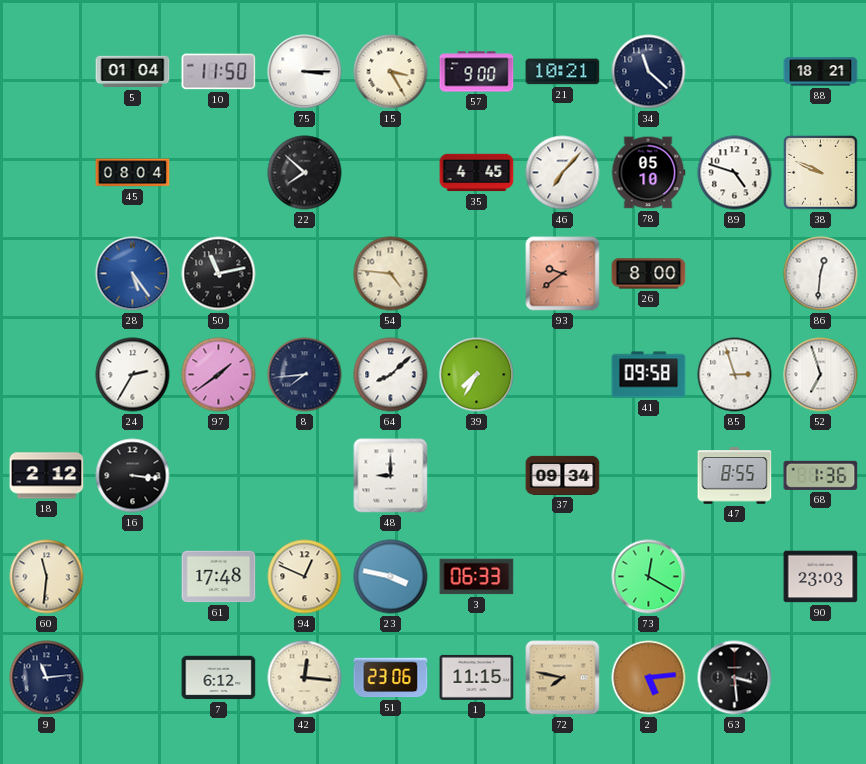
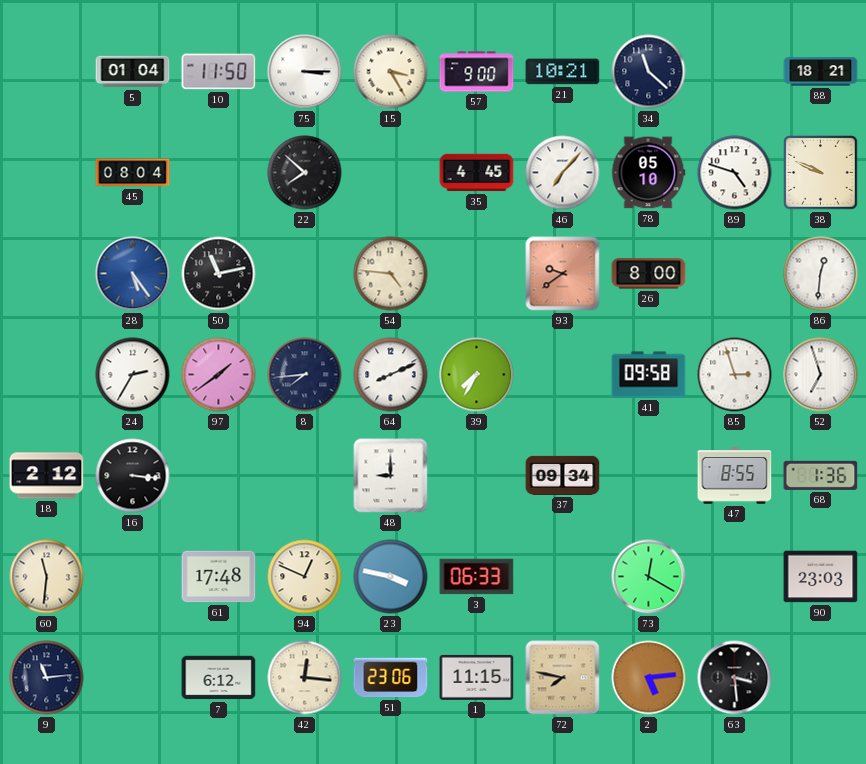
64: 8:08 -> 8:11
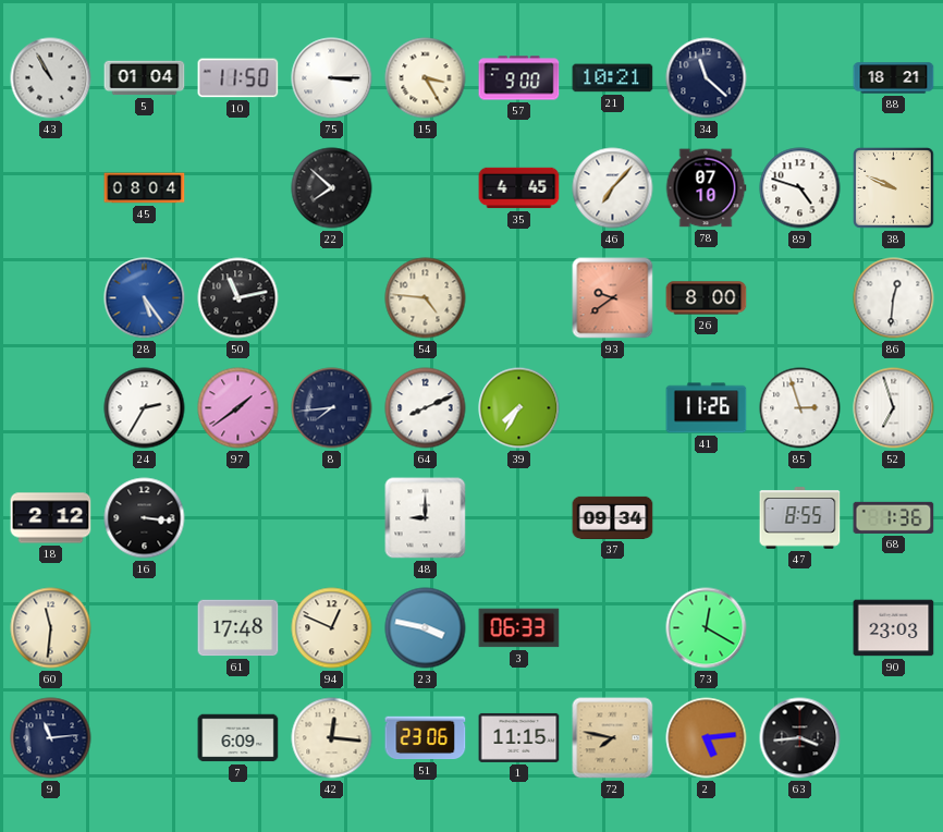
43: none -> 10:55
78: 05:10 -> 07:10
41: 09:58 -> 11:26
7: 6:12 -> 6:09
63: 3:29 -> 3:44
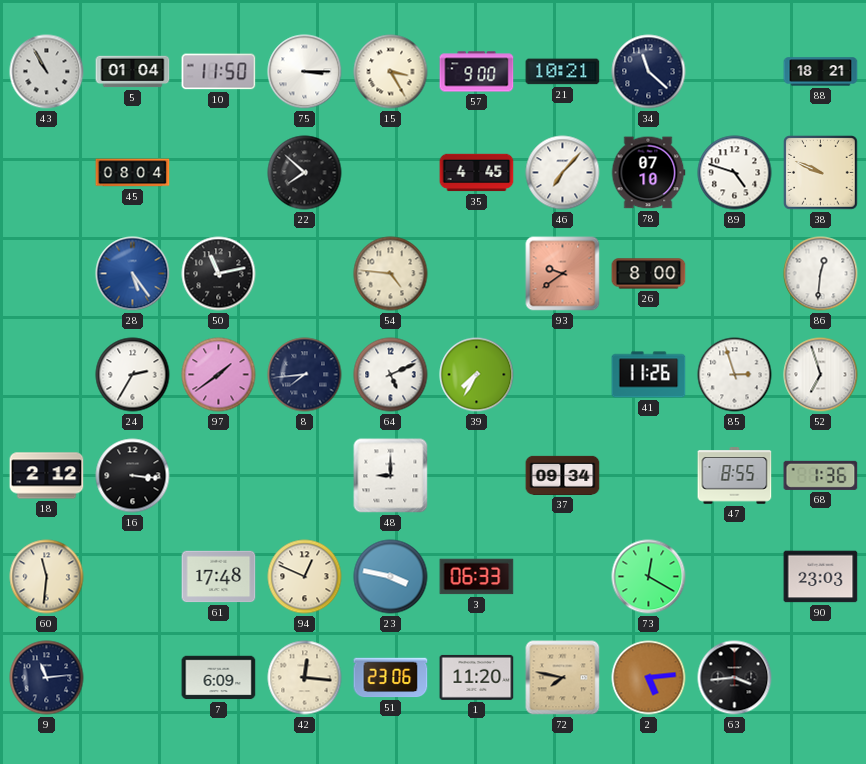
64: 8:11 -> 5:11
1: 11:15 -> 11:20
